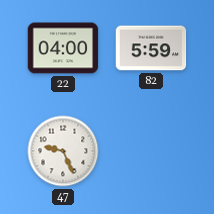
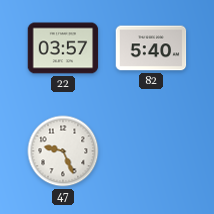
22: 04:00 -> 03:57
82: 5:59 -> 5:40
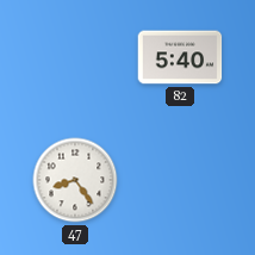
22: 03:57 -> none
47: 9:26 -> 8:24
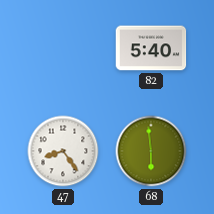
68: none -> 5:59
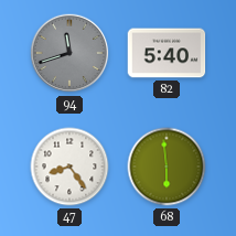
94: none -> 11:42
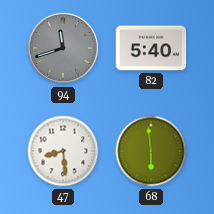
47: 8:24 -> 8:29
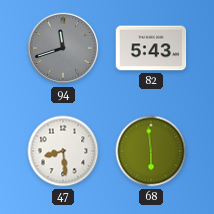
82: 5:40 -> 5:43
